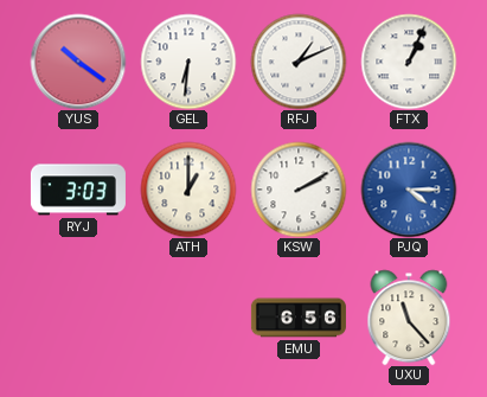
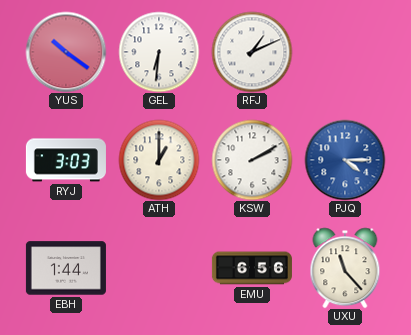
FTX: 1:04 -> none
EBH: none -> 1:44
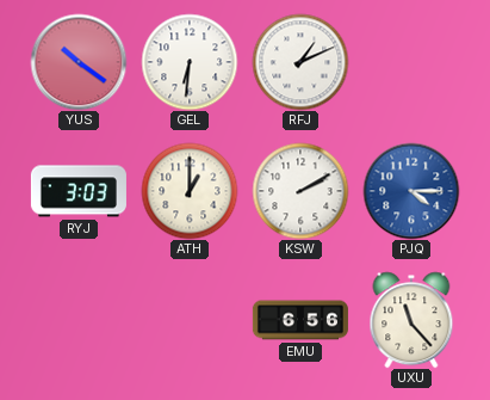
EBH: 1:44 -> none
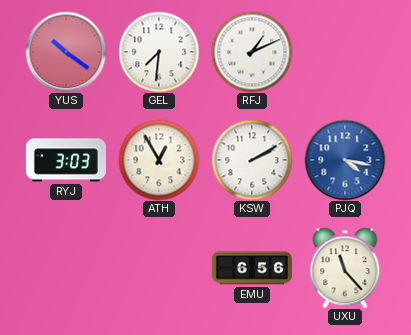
GEL: 6:31 -> 7:31
ATH: 1:00 -> 12:55
PJQ: 4:15 -> 4:17
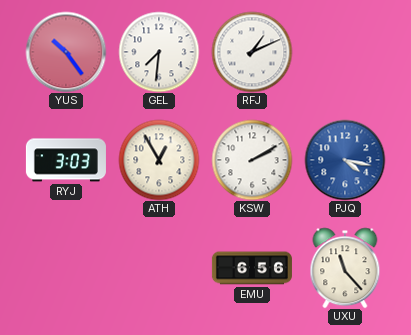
YUS: 10:21 -> 10:24
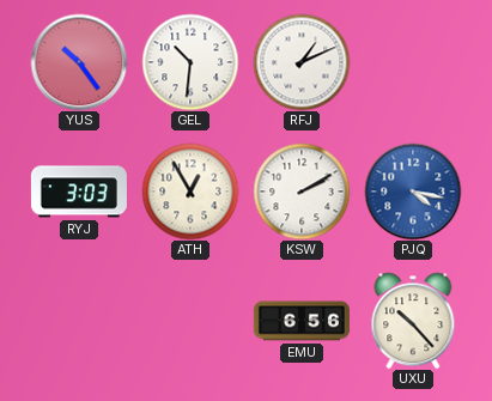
GEL: 7:31 -> 10:31
UXU: 11:23 -> 10:23
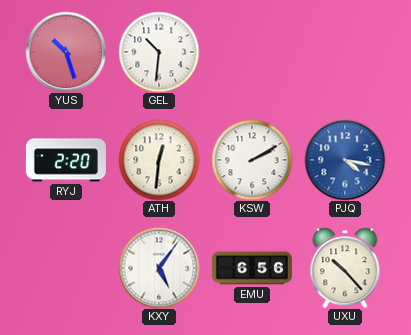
YUS: 10:24 -> 10:27
RFJ: 1:11 -> none
RYJ: 3:03 -> 2:20
ATH: 12:55 -> 12:31
KXY: none -> 5:06
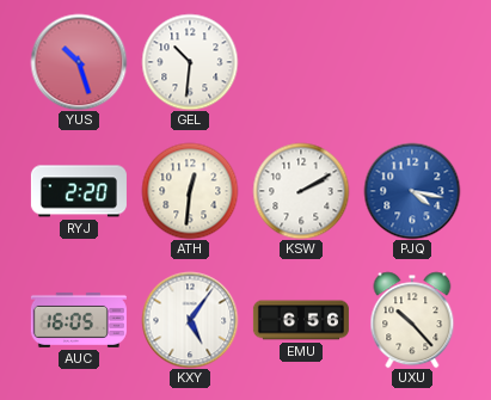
AUC: none -> 16:05
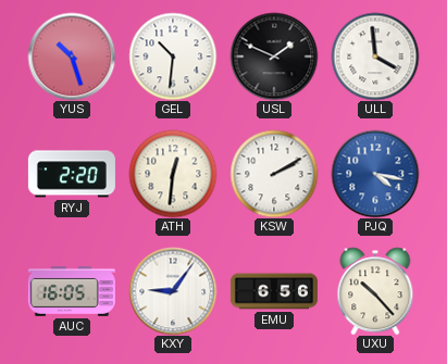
USL: none -> 1:49
ULL: none -> 3:59
KXY: 5:06 -> 9:06
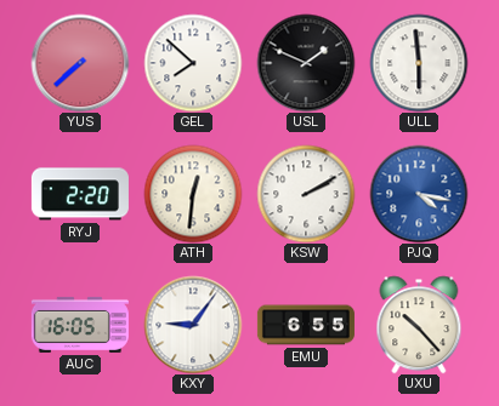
YUS: 10:27 -> 7:38
GEL: 10:31 -> 7:52
ULL: 3:59 -> 5:59
EMU: 6:56 -> 6:55
